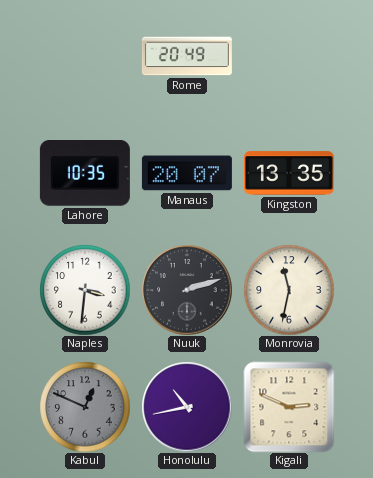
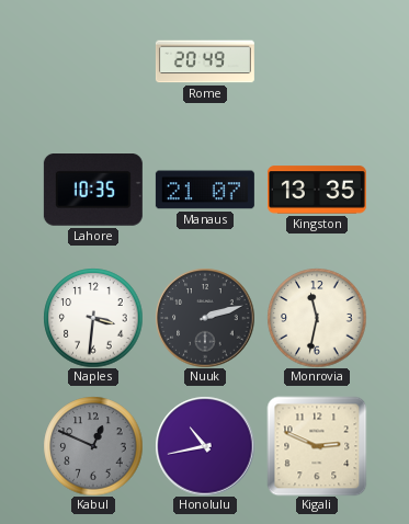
Manaus: 20:07 -> 21:07
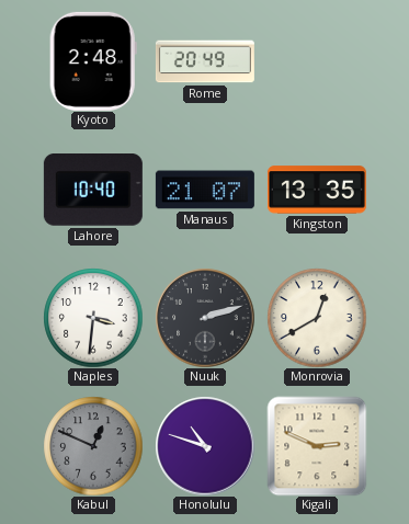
Kyoto: none -> 2:48
Lahore: 10:35 -> 10:40
Monrovia: 11:32 -> 12:40
Honolulu: 10:43 -> 10:48
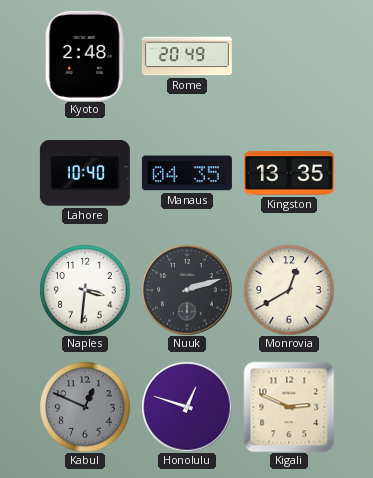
Manaus: 21:07 -> 04:35
Honolulu: 10:48 -> 12:48
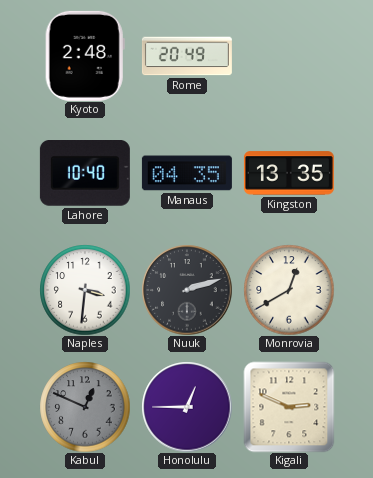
Honolulu: 12:48 -> 12:45
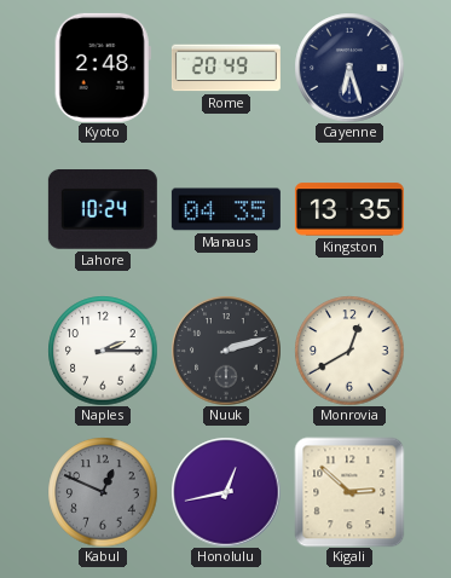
Cayenne: none -> 6:27
Lahore: 10:40 -> 10:24
Naples: 3:31 -> 2:15
Honolulu: 12:45 -> 12:43
Kigali: 2:49 -> 2:52
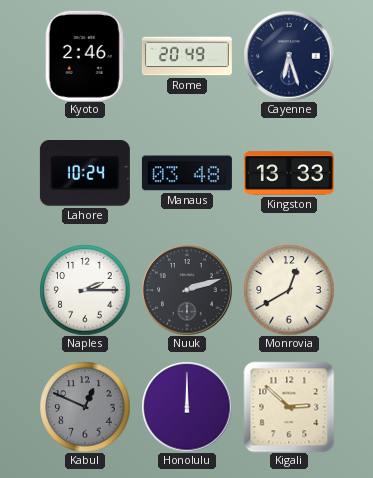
Kyoto: 2:48 -> 2:46
Manaus: 04:35 -> 03:48
Kingston: 13:35 -> 13:33
Honolulu: 12:43 -> 12:00
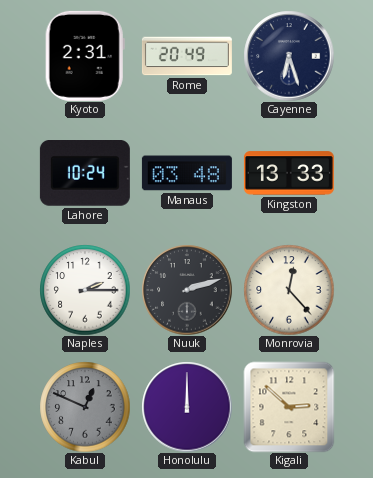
Kyoto: 2:46 -> 2:31
Monrovia: 12:40 -> 12:23
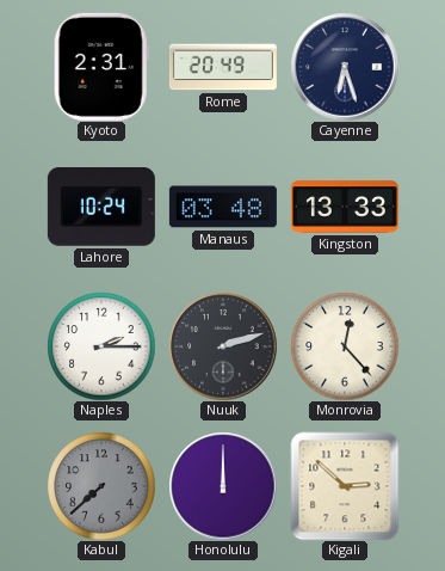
Kabul: 12:49 -> 7:38
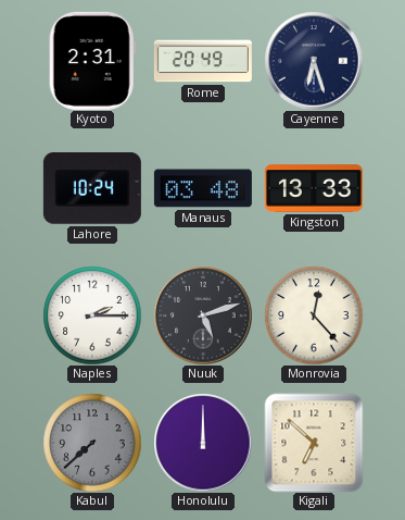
Nuuk: 2:12 -> 5:12
Kigali: 2:52 -> 6:52
